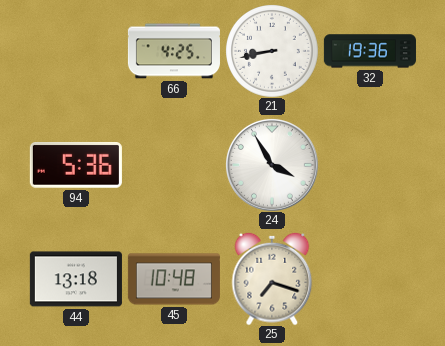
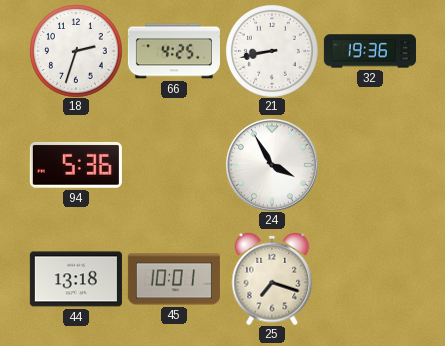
18: none -> 2:33
45: 10:48 -> 10:01
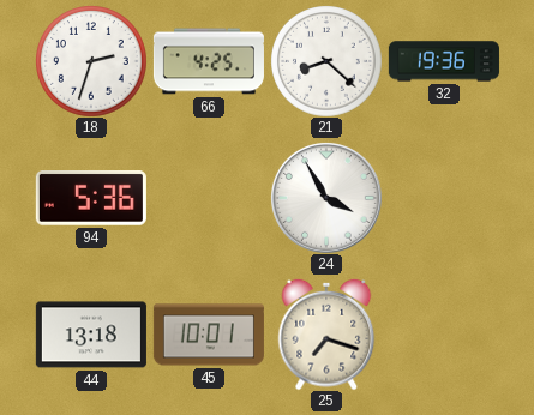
21: 8:43 -> 8:22
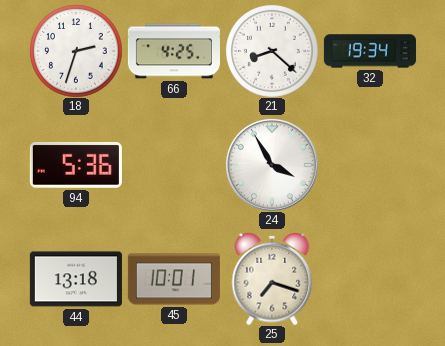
32: 19:36 -> 19:34
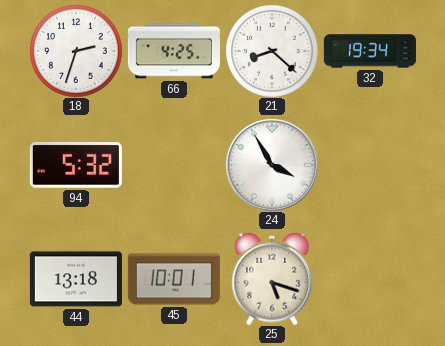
94: 5:36 -> 5:32
25: 7:18 -> 5:18
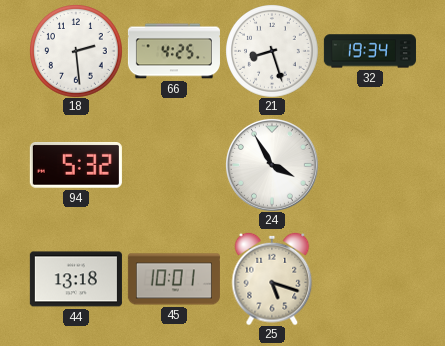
18: 2:33 -> 2:29
21: 8:22 -> 8:27
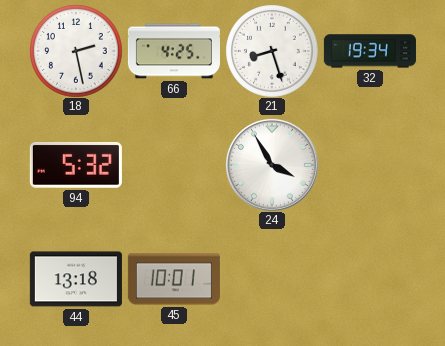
18: 2:29 -> 2:28
25: 5:18 -> none
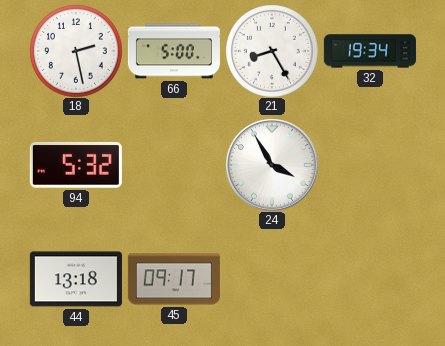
66: 4:25 -> 5:00
21: 8:27 -> 8:25
45: 10:01 -> 09:17
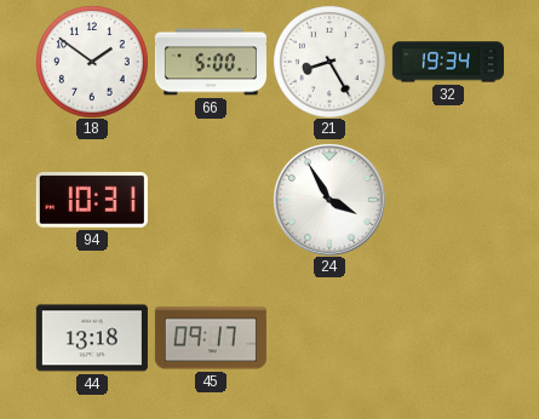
18: 2:28 -> 1:51
94: 5:32 -> 10:31
